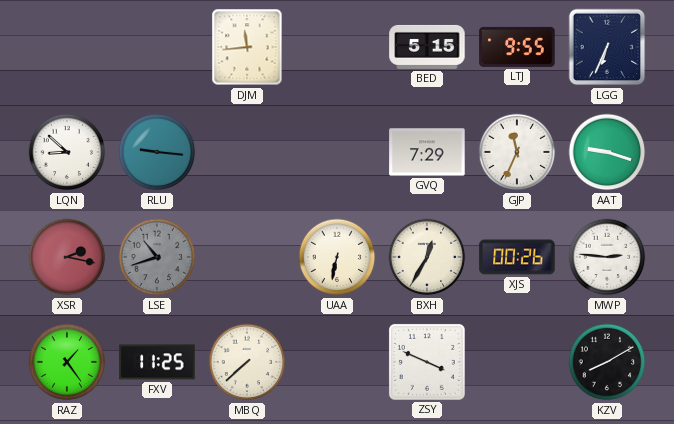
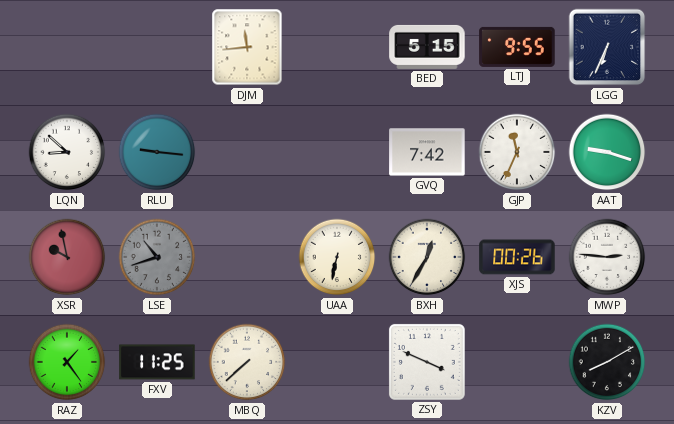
GVQ: 7:29 -> 7:42
XSR: 2:17 -> 9:58
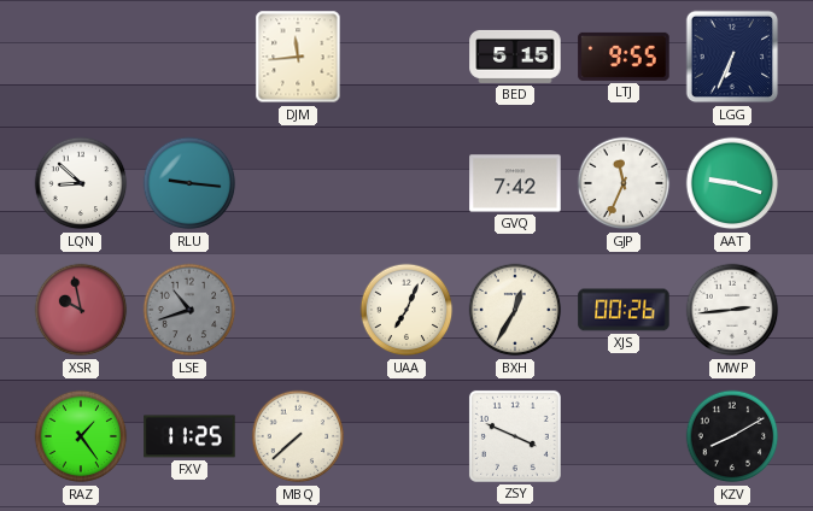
UAA: 6:32 -> 7:04
MWP: 2:46 -> 2:44
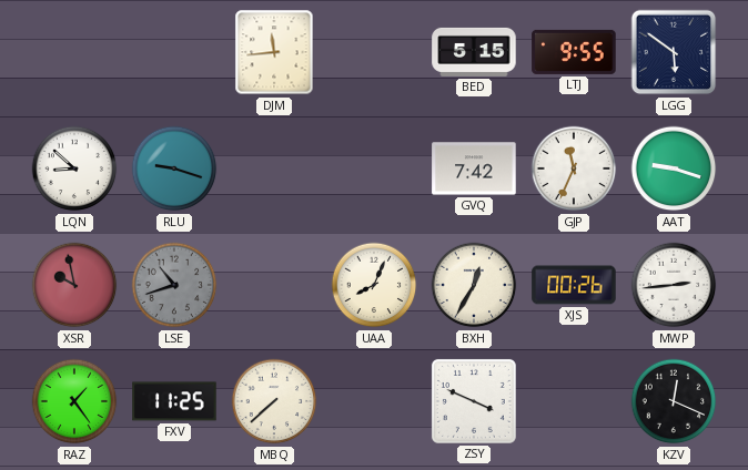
LGG: 6:34 -> 5:51
RLU: 9:16 -> 9:18
UAA: 7:04 -> 8:04
KZV: 8:10 -> 12:19
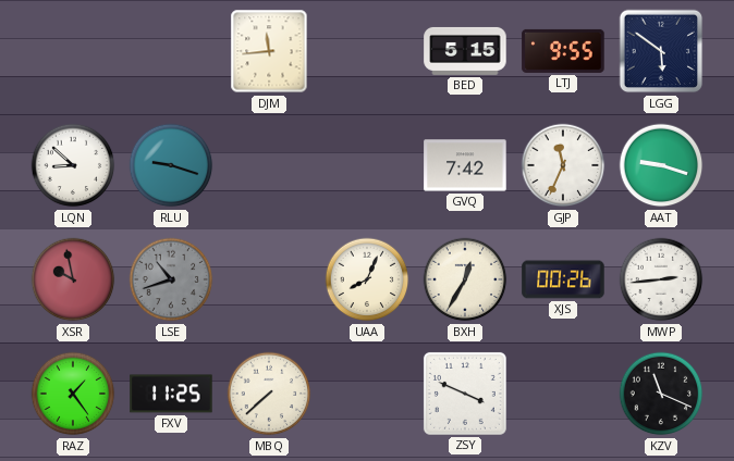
KZV: 12:19 -> 11:19
